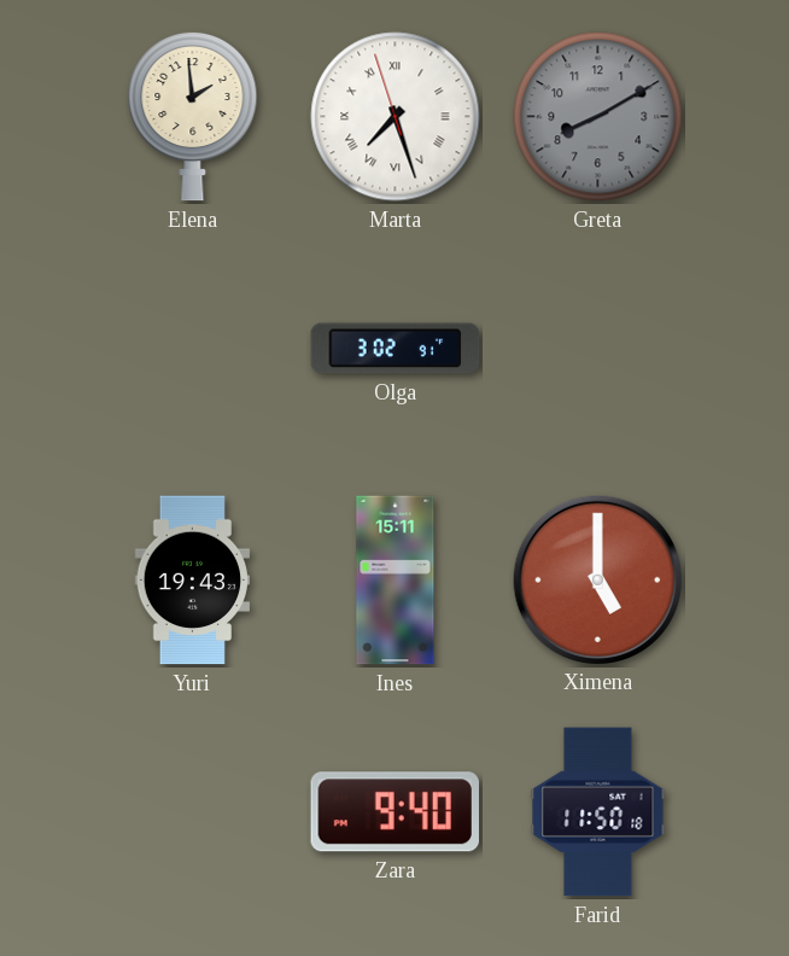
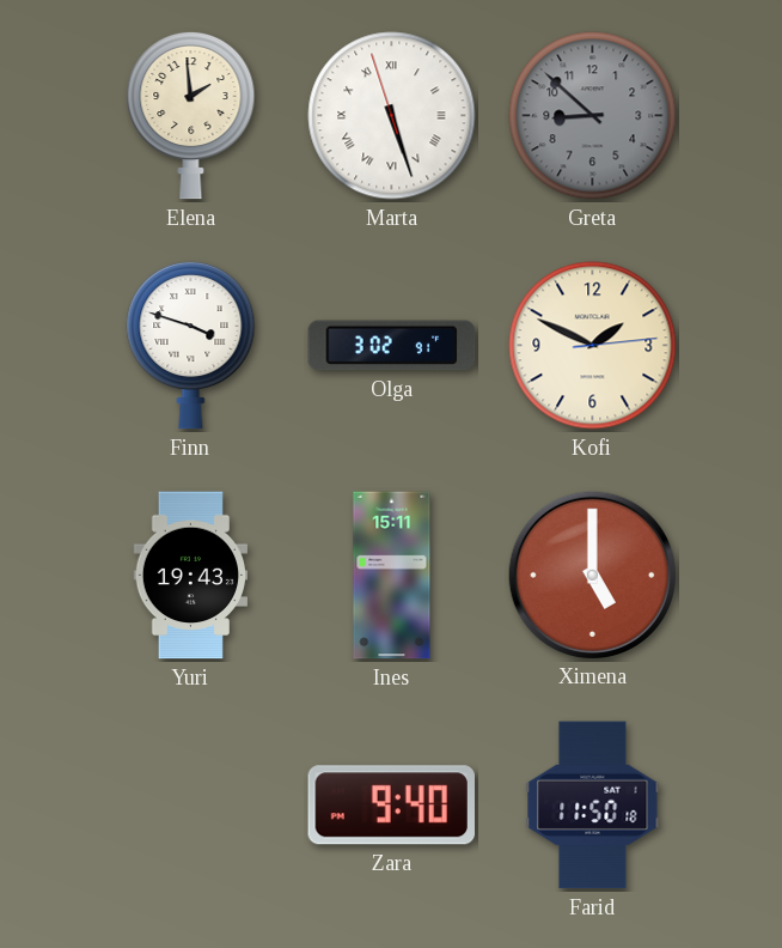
Marta: 7:26 -> 5:26
Greta: 8:10 -> 8:52
Finn: none -> 3:48
Kofi: none -> 1:49
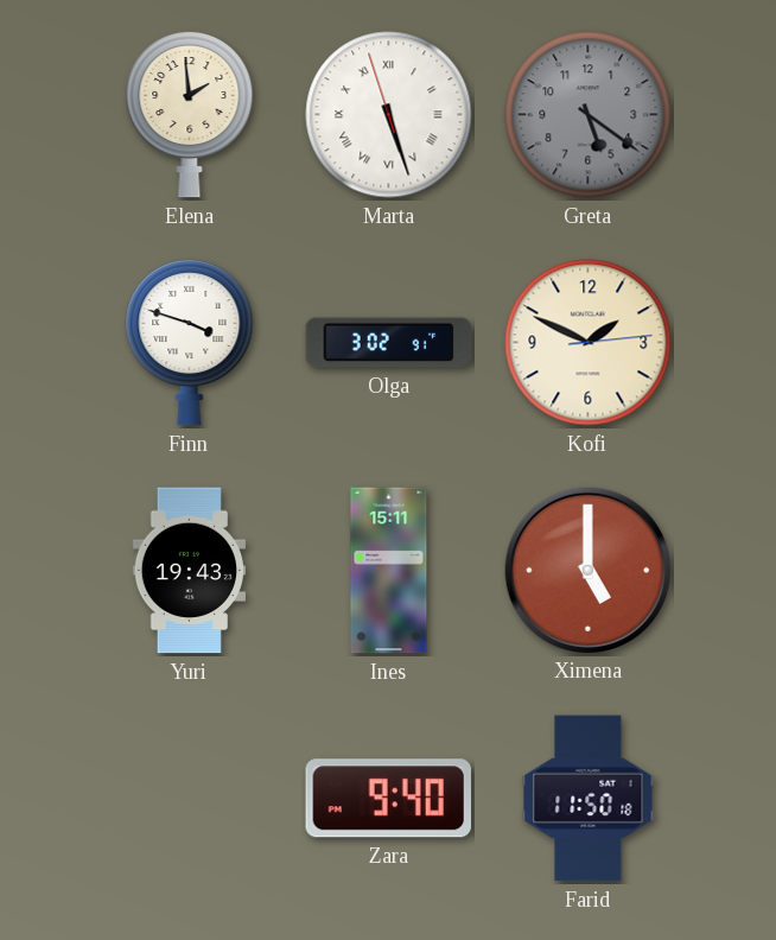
Greta: 8:52 -> 5:21
